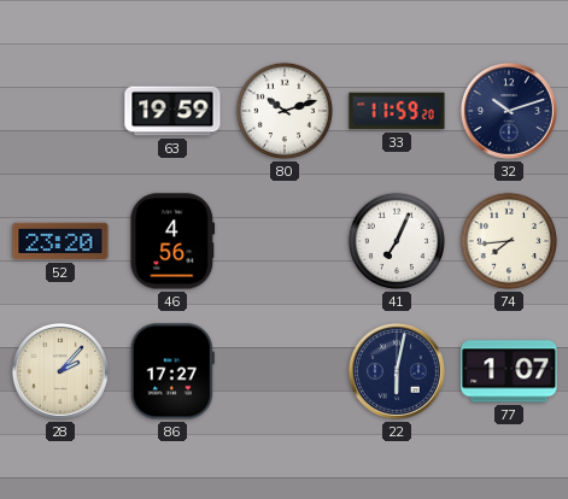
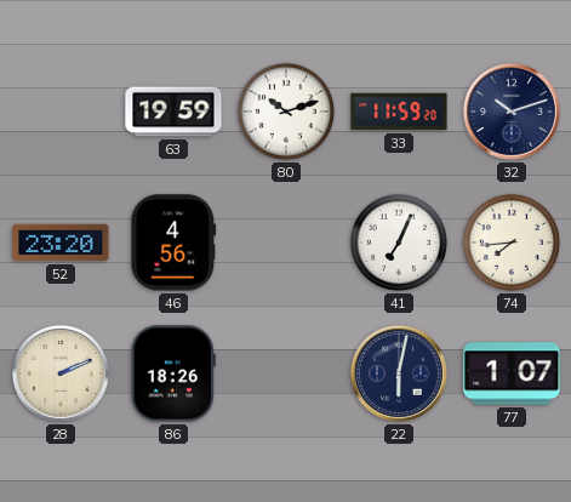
28: 2:07 -> 2:11
86: 17:27 -> 18:26
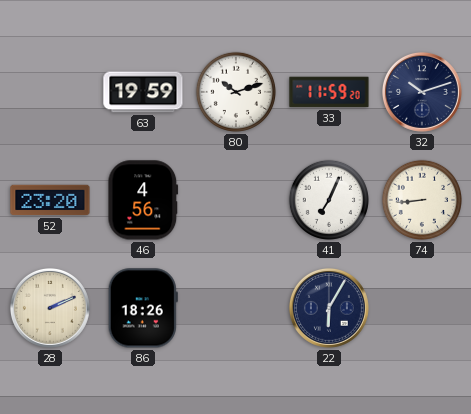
74: 7:44 -> 8:44
22: 6:02 -> 6:05
77: 1:07 -> none
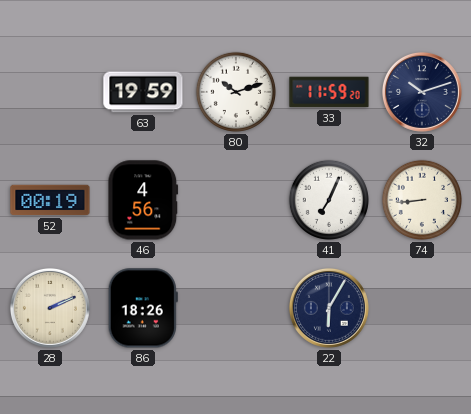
52: 23:20 -> 00:19
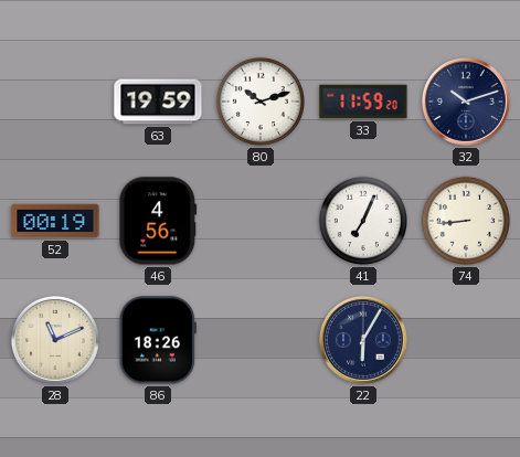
28: 2:11 -> 11:11
